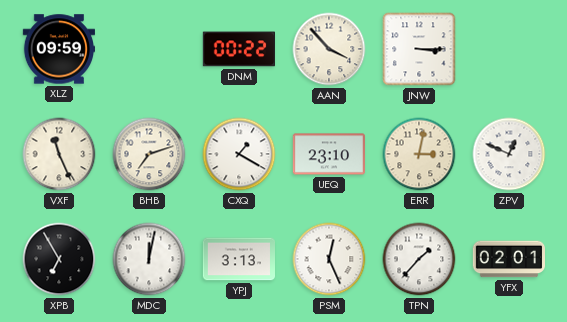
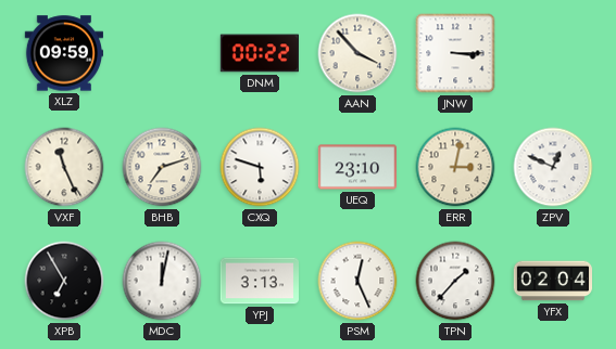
CXQ: 1:20 -> 5:48
YFX: 02:01 -> 02:04
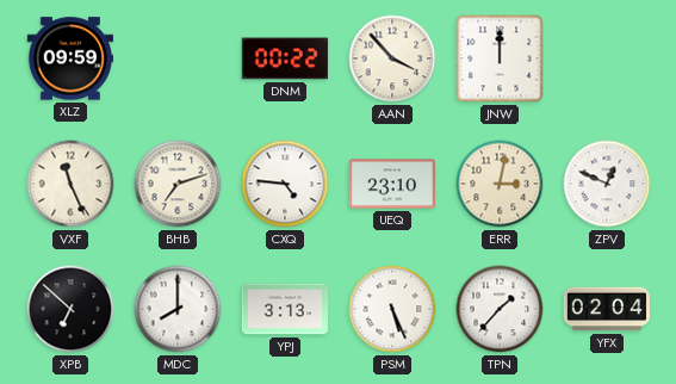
JNW: 3:15 -> 12:00
CXQ: 5:48 -> 4:46
XPB: 6:55 -> 6:52
MDC: 12:02 -> 8:00
PSM: 12:26 -> 5:26
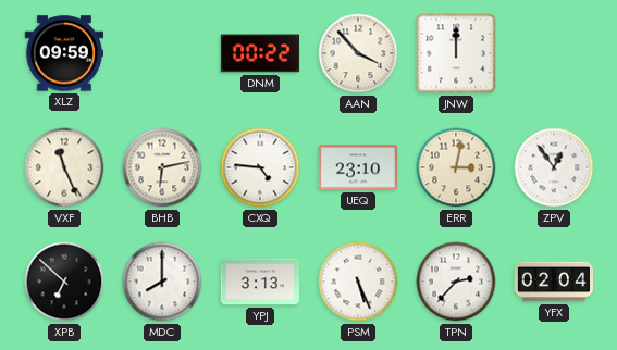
BHB: 7:12 -> 6:13
ZPV: 12:49 -> 12:54
TPN: 1:37 -> 2:37
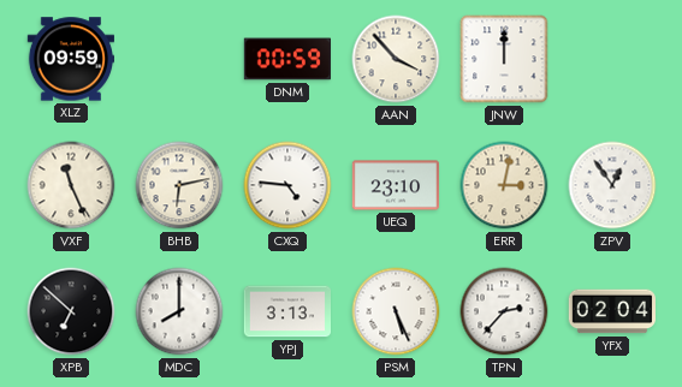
DNM: 00:22 -> 00:59
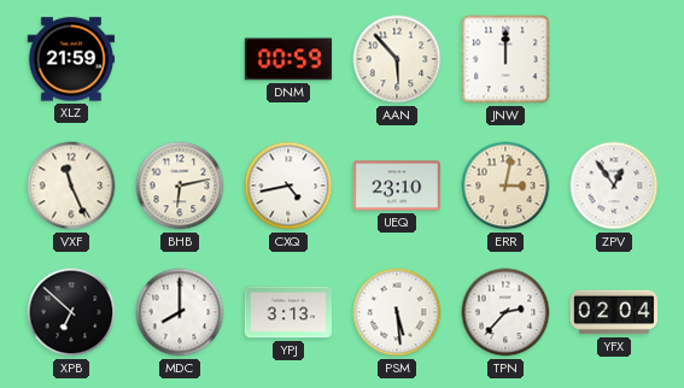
XLZ: 09:59 -> 21:59
AAN: 3:53 -> 5:53
CXQ: 4:46 -> 4:43
PSM: 5:26 -> 5:29
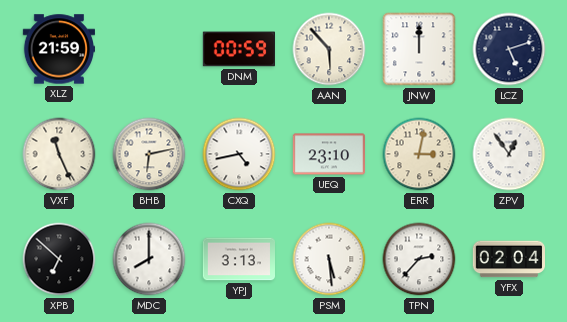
LCZ: none -> 5:12
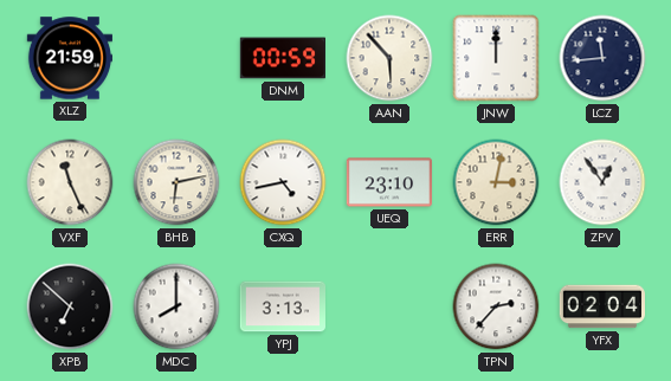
LCZ: 5:12 -> 11:44
PSM: 5:29 -> none
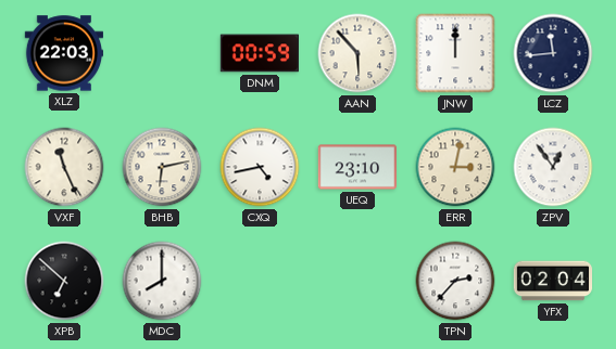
XLZ: 21:59 -> 22:03
YPJ: 3:13 -> none
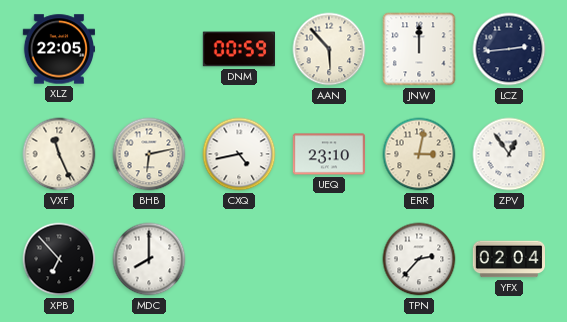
XLZ: 22:03 -> 22:05
LCZ: 11:44 -> 2:44
XPB: 6:52 -> 6:53
